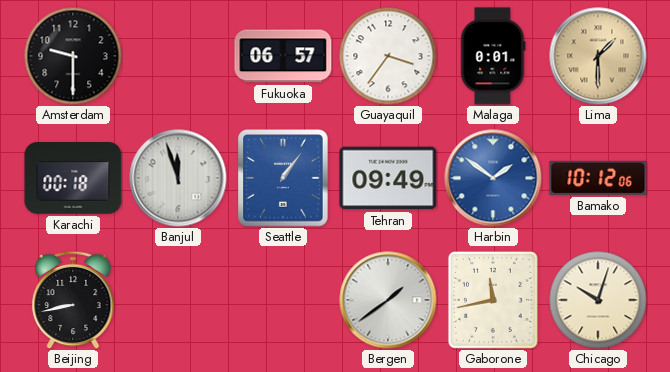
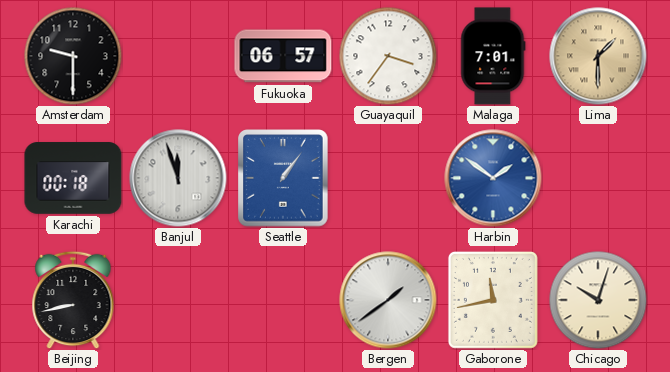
Malaga: 0:01 -> 7:01
Tehran: 09:49 -> none
Bamako: 10:12 -> none
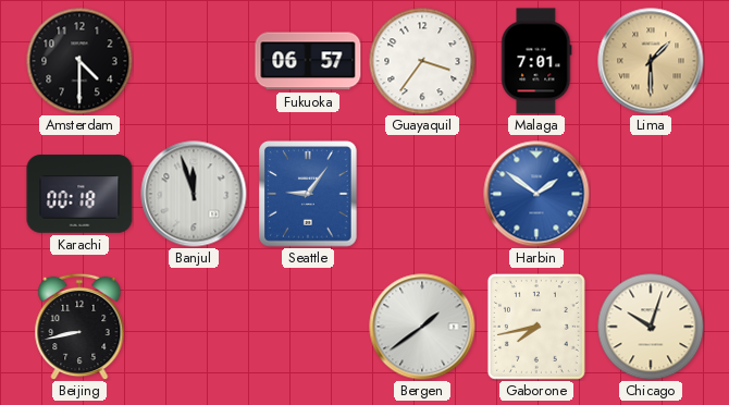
Amsterdam: 9:30 -> 4:30
Seattle: 1:06 -> 9:06
Gaborone: 11:43 -> 7:43
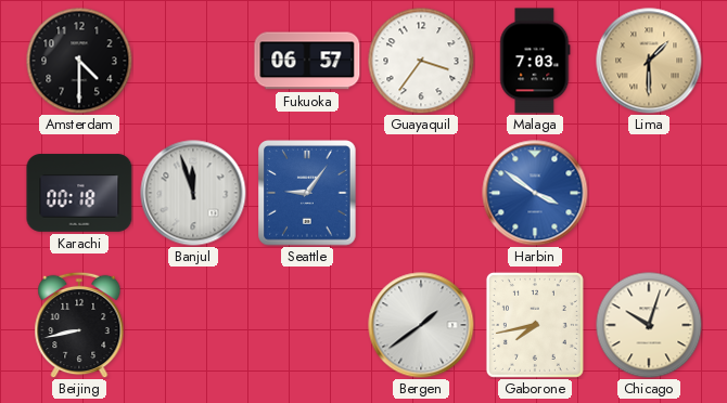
Malaga: 7:01 -> 7:03
Harbin: 1:51 -> 3:51
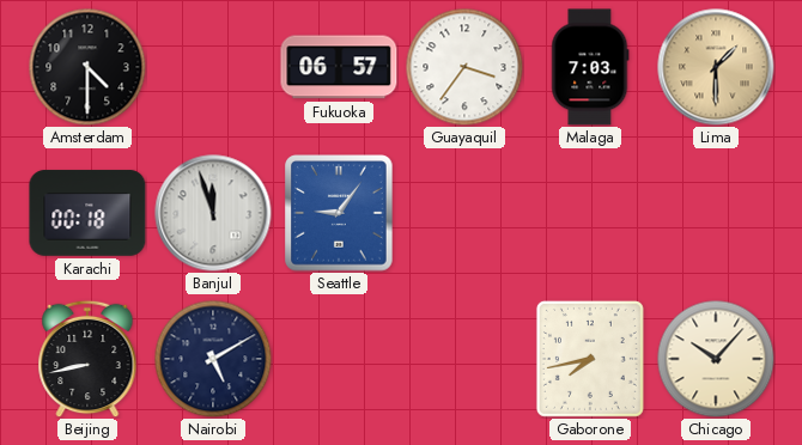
Harbin: 3:51 -> none
Nairobi: none -> 5:10
Bergen: 1:39 -> none
Chicago: 10:03 -> 10:07
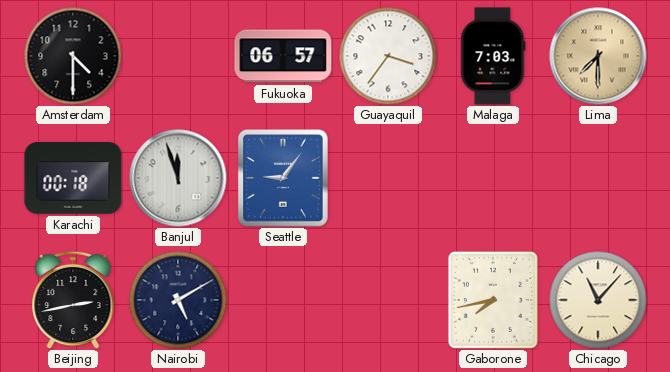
Lima: 1:30 -> 7:30
Beijing: 8:43 -> 2:43
Chicago: 10:07 -> 11:07
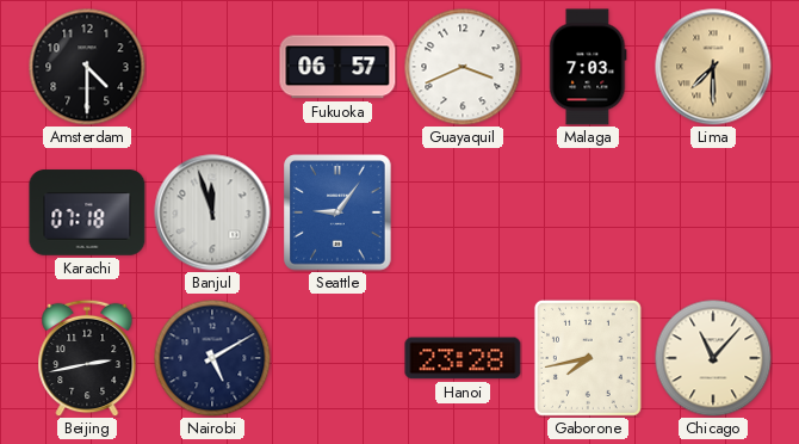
Guayaquil: 3:36 -> 3:41
Karachi: 00:18 -> 07:18
Hanoi: none -> 23:28
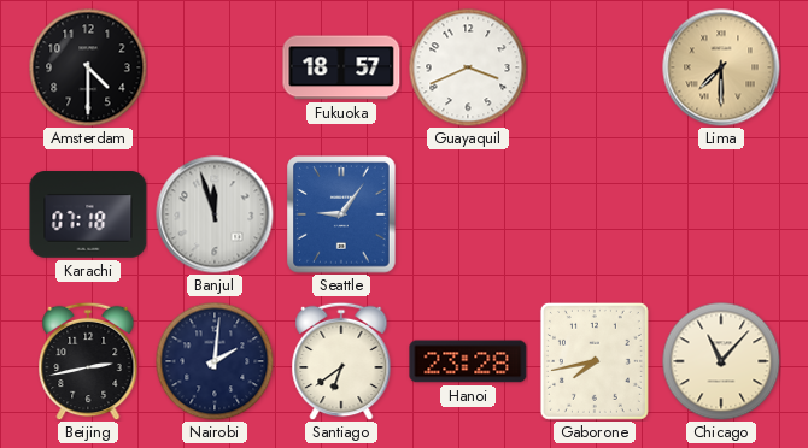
Fukuoka: 06:57 -> 18:57
Malaga: 7:03 -> none
Nairobi: 5:10 -> 2:01
Santiago: none -> 6:39
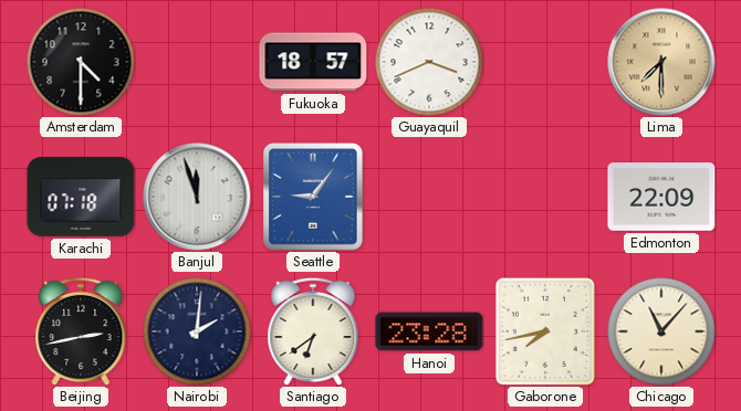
Edmonton: none -> 22:09
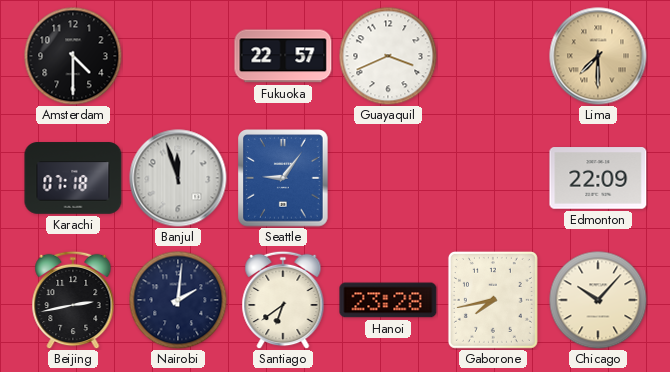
Fukuoka: 18:57 -> 22:57
Chicago: 11:07 -> 10:07
